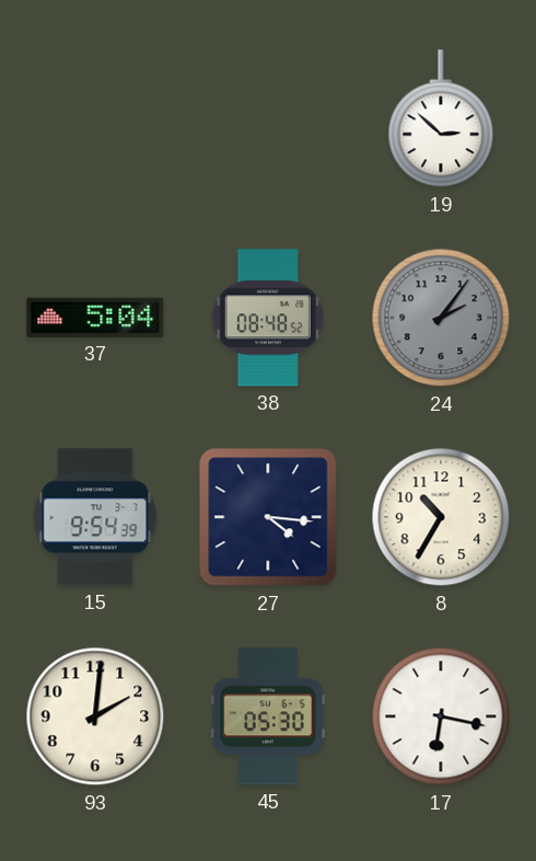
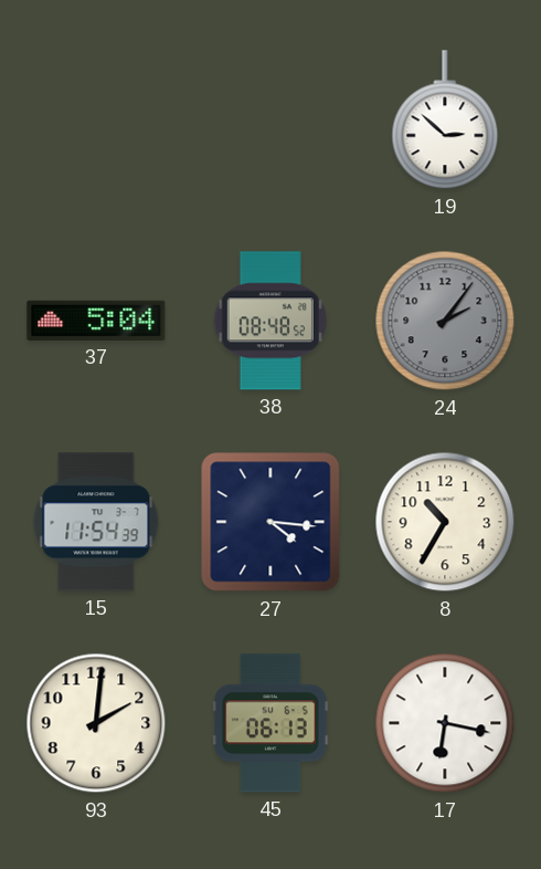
15: 9:54 -> 11:54
45: 05:30 -> 06:13
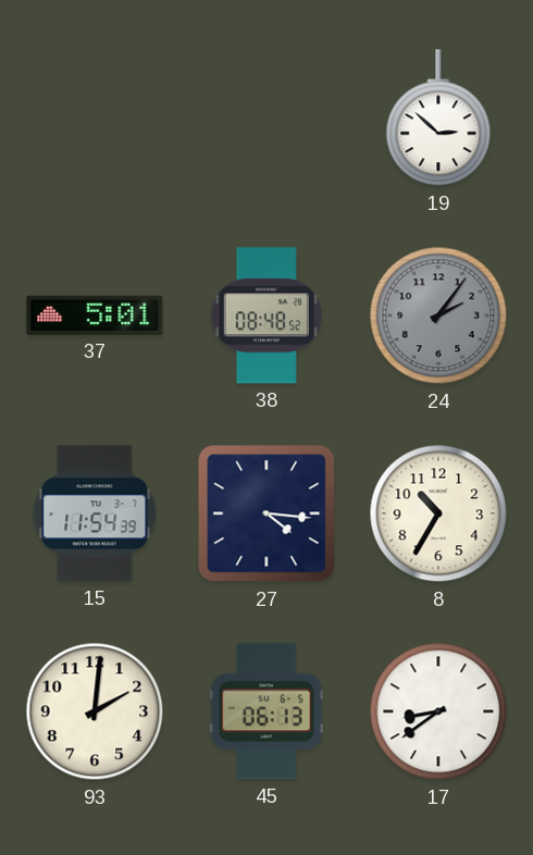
37: 5:04 -> 5:01
17: 6:17 -> 8:39
